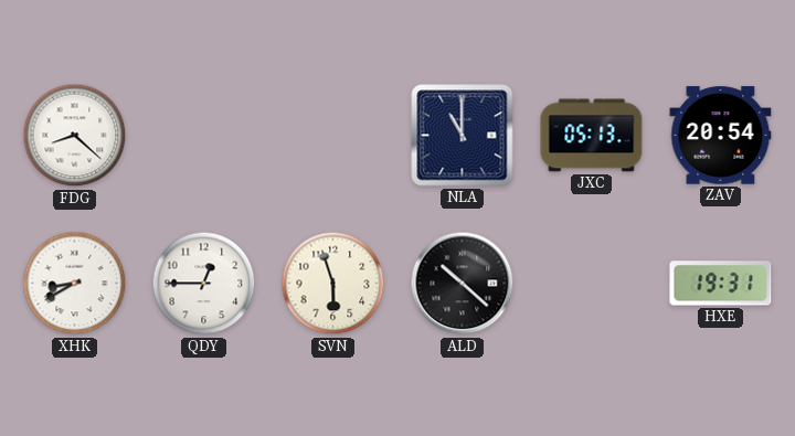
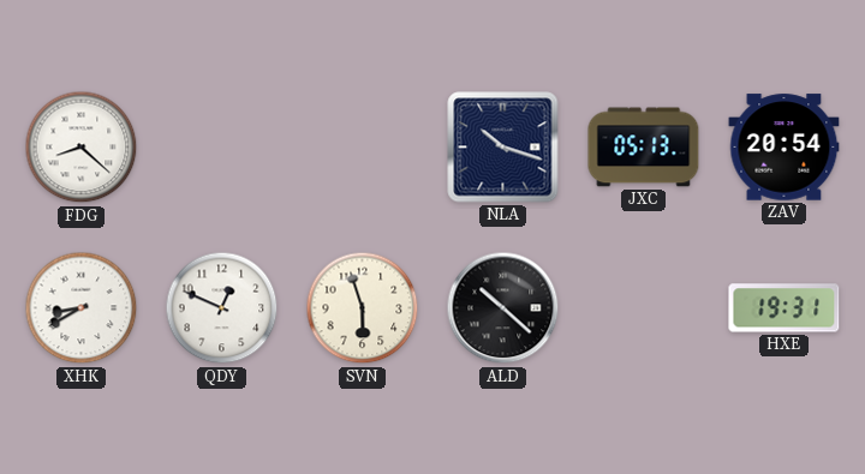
NLA: 11:00 -> 10:18
QDY: 12:45 -> 12:49
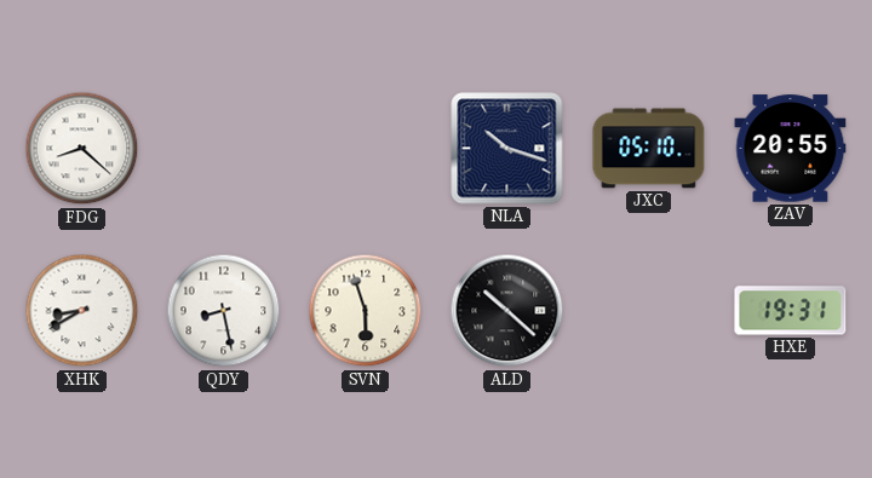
JXC: 05:13 -> 05:10
ZAV: 20:54 -> 20:55
QDY: 12:49 -> 8:28
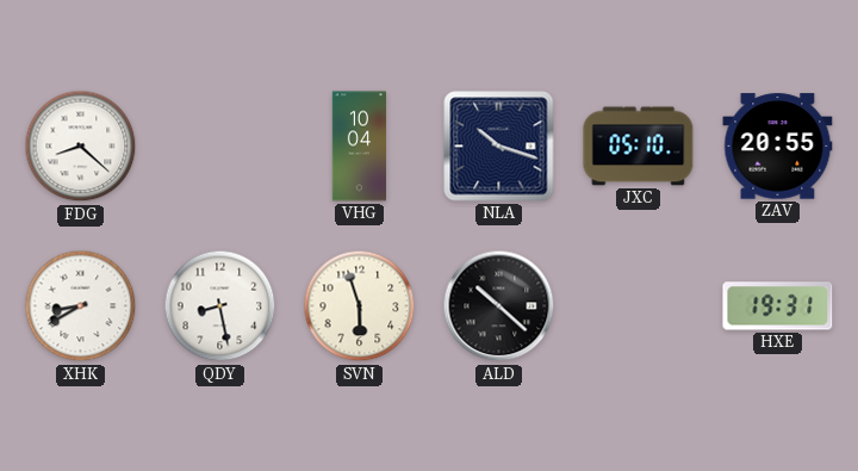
VHG: none -> 10:04
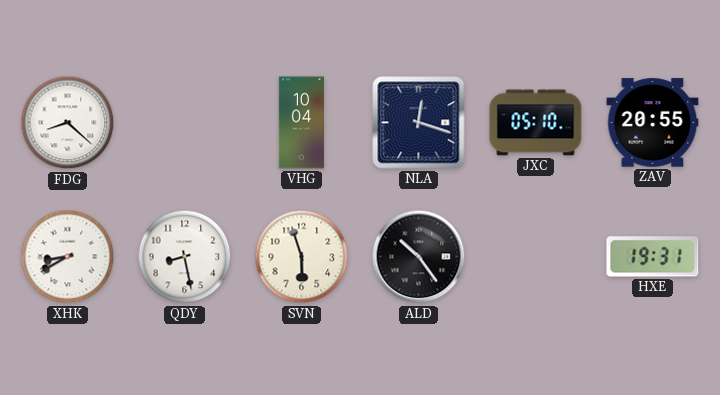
NLA: 10:18 -> 12:18
ALD: 10:22 -> 10:24
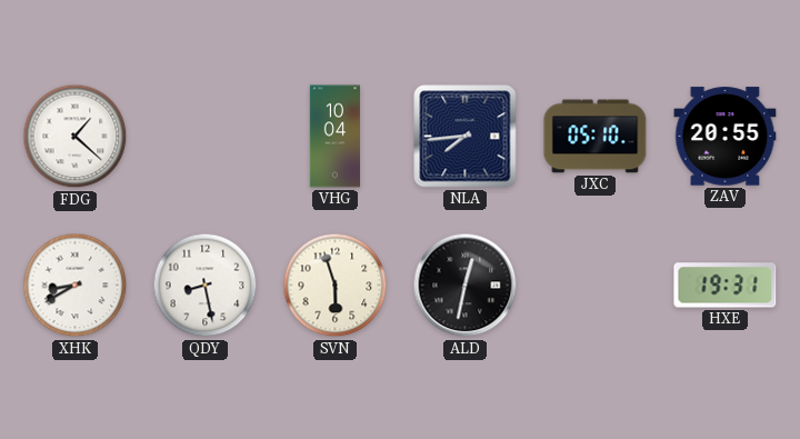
FDG: 8:22 -> 1:22
NLA: 12:18 -> 7:44
ALD: 10:24 -> 12:32
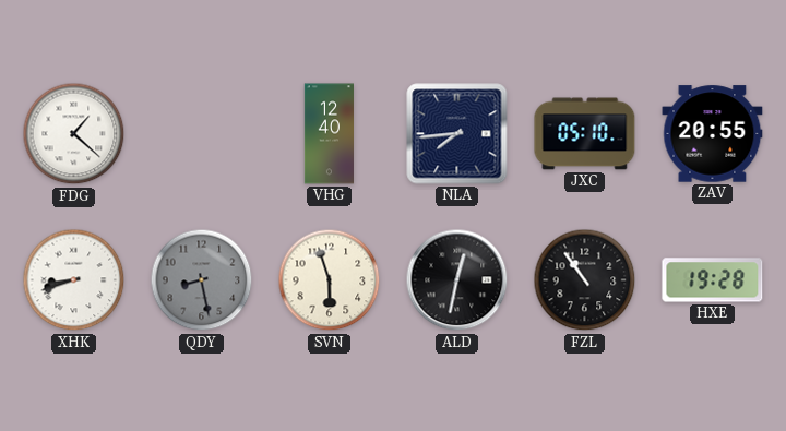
VHG: 10:04 -> 12:40
XHK: 8:40 -> 8:42
QDY dial: white -> grey
FZL: none -> 10:54
HXE: 19:31 -> 19:28
